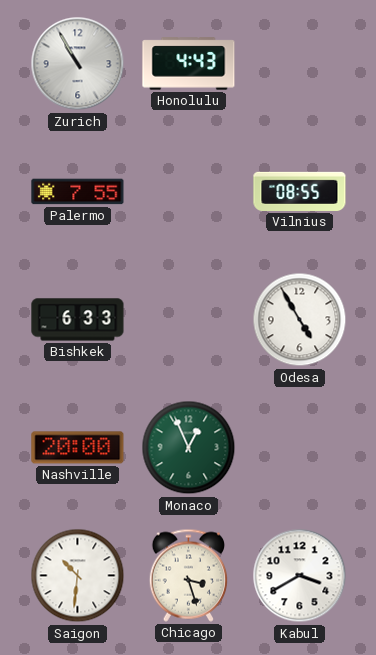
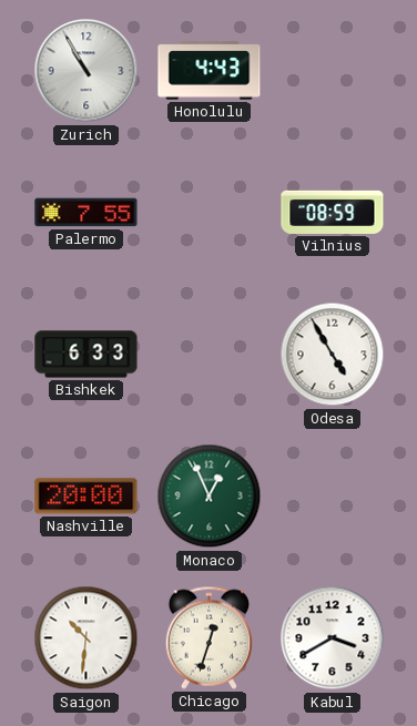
Vilnius: 08:55 -> 08:59
Chicago: 3:27 -> 12:33
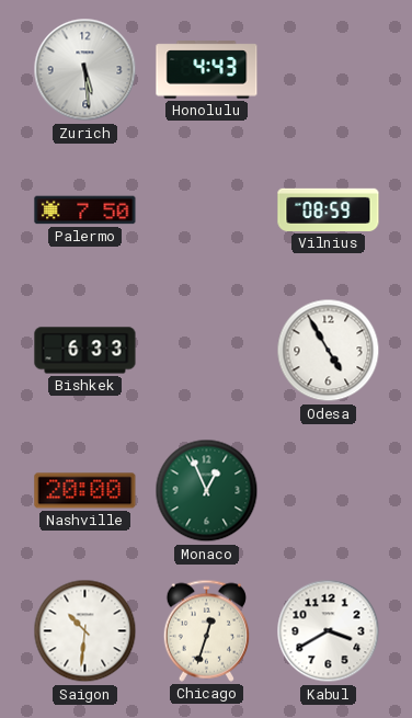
Zurich: 10:55 -> 5:29
Palermo: 7:55 -> 7:50
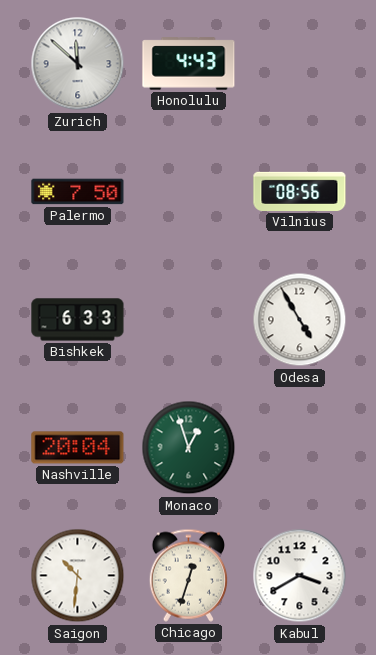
Zurich: 5:29 -> 11:52
Vilnius: 08:59 -> 08:56
Nashville: 20:00 -> 20:04
Monaco: 12:56 -> 12:57
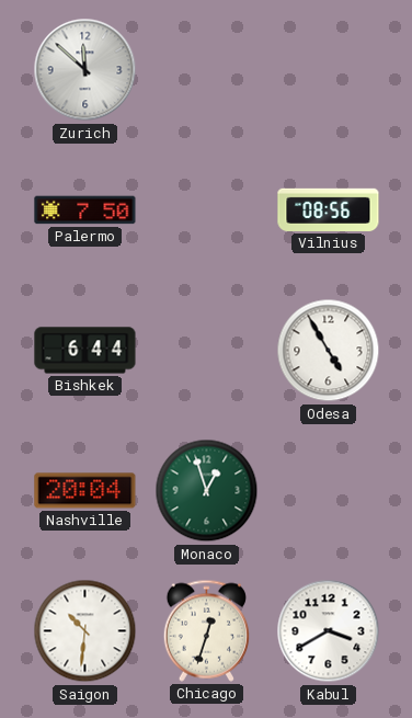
Honolulu: 4:43 -> none
Bishkek: 6:33 -> 6:44
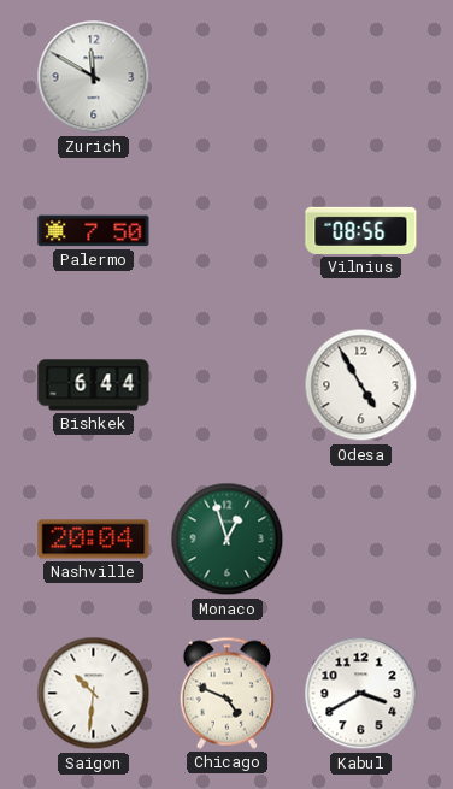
Zurich: 11:52 -> 11:50
Chicago: 12:33 -> 4:49
